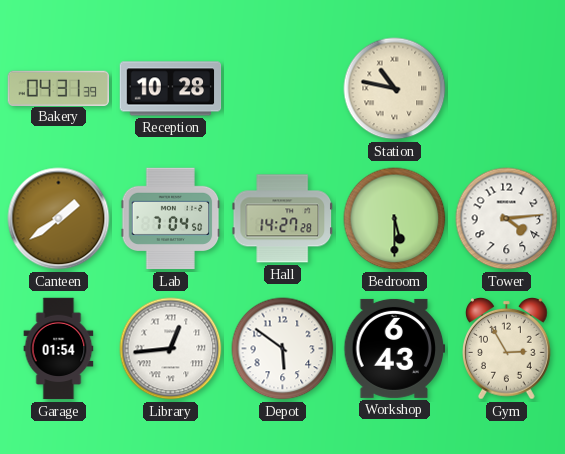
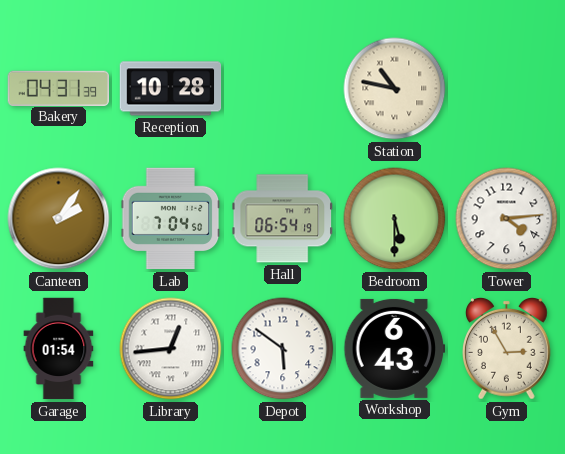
Canteen: 1:39 -> 2:06
Hall: 14:27 -> 06:54
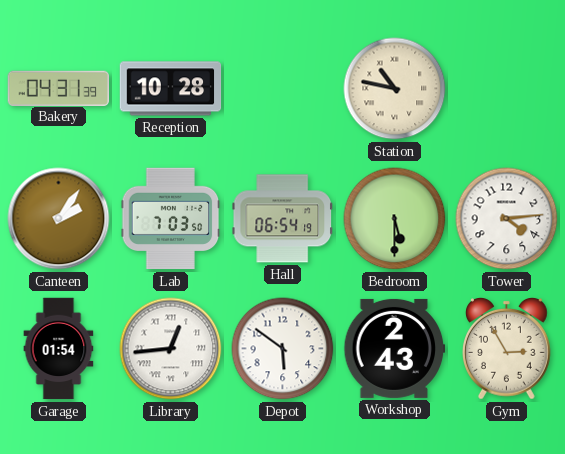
Lab: 7:04 -> 7:03
Workshop: 6:43 -> 2:43
